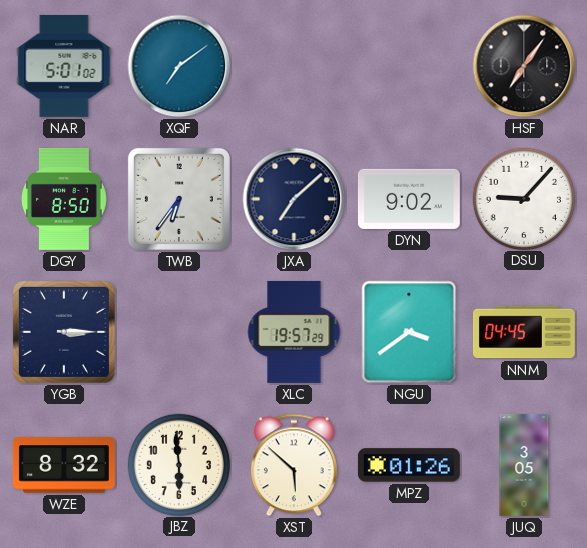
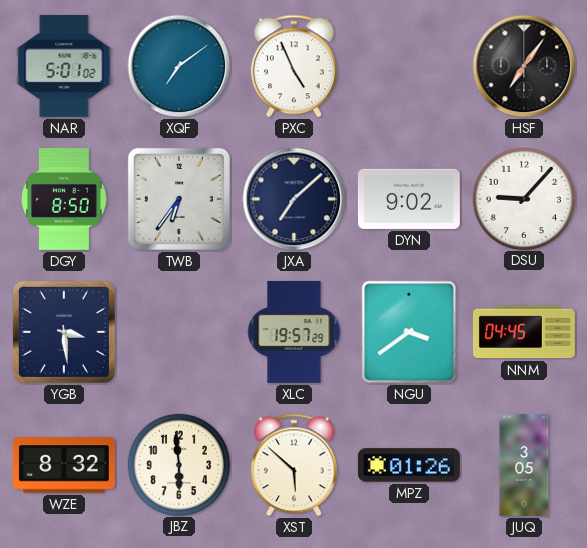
PXC: none -> 4:56
YGB: 3:15 -> 3:29
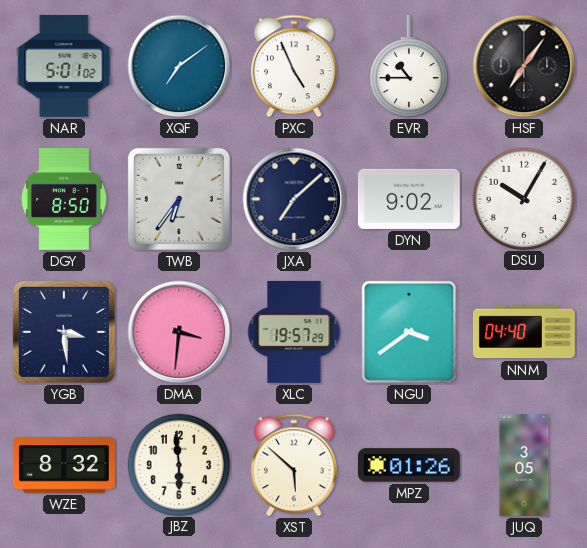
EVR: none -> 10:45
DSU: 9:07 -> 10:05
DMA: none -> 3:31
NNM: 04:45 -> 04:40
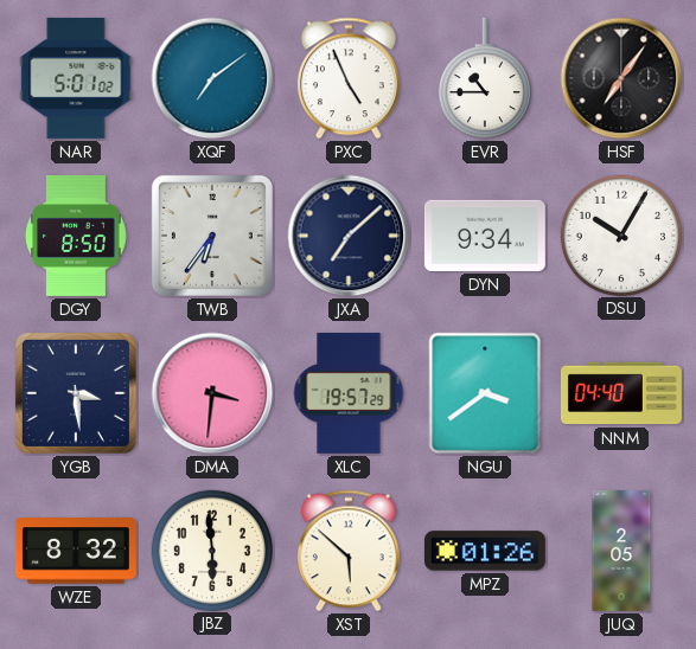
DYN: 9:02 -> 9:34
JUQ: 3:05 -> 2:05
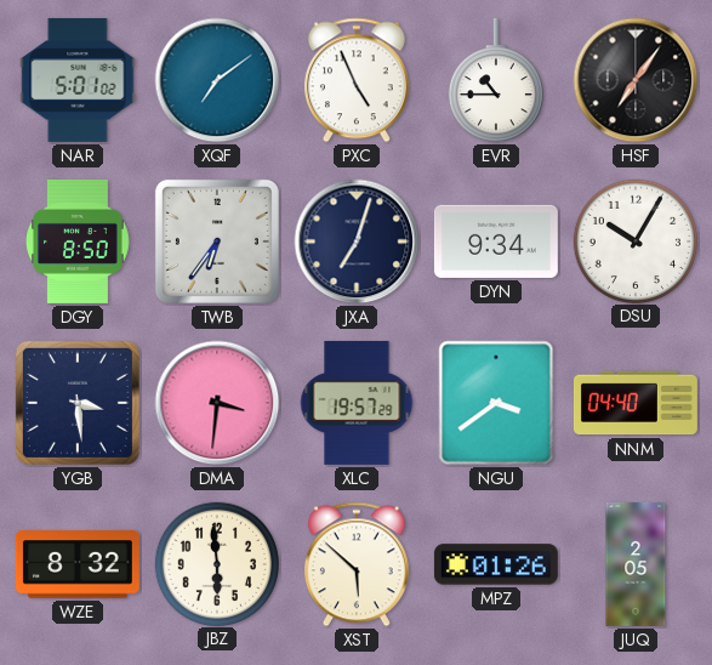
JXA: 7:08 -> 7:03
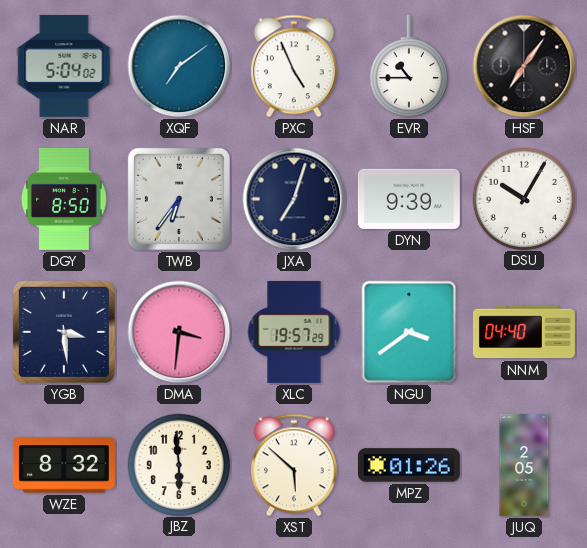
NAR: 5:01 -> 5:04
DYN: 9:34 -> 9:39
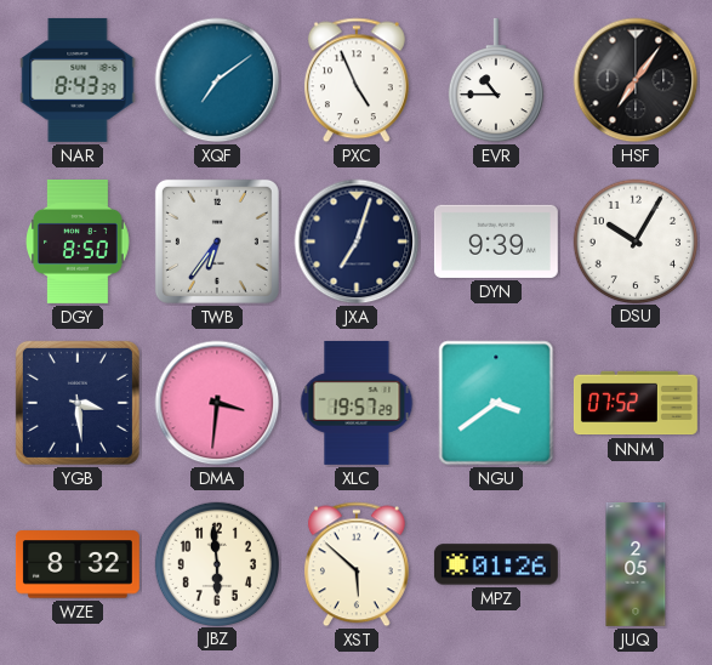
NAR: 5:04 -> 8:43
NNM: 04:40 -> 07:52
